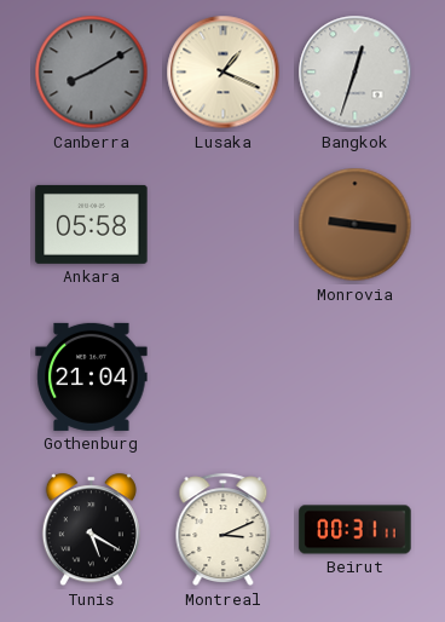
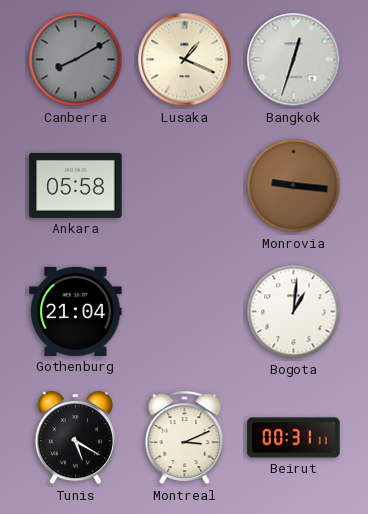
Bogota: none -> 1:01
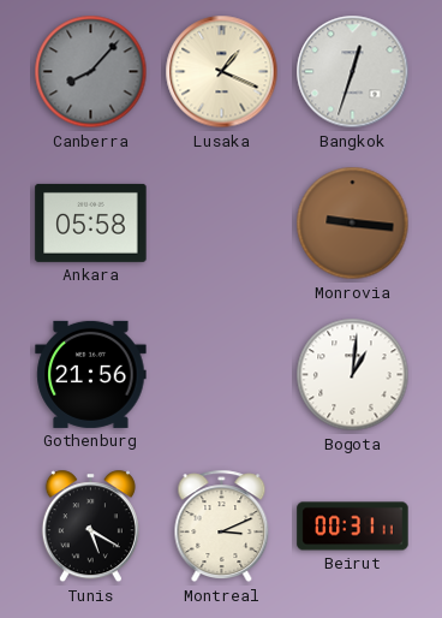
Canberra: 8:10 -> 8:07
Gothenburg: 21:04 -> 21:56
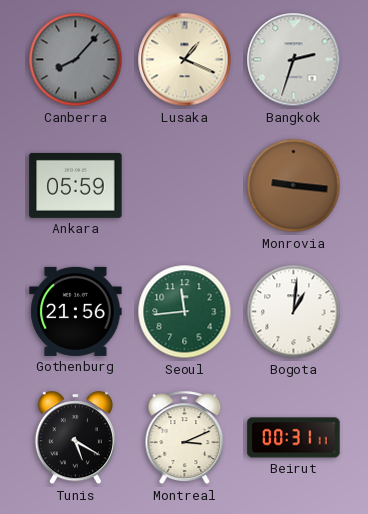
Bangkok: 12:33 -> 2:33
Ankara: 05:58 -> 05:59
Seoul: none -> 11:44
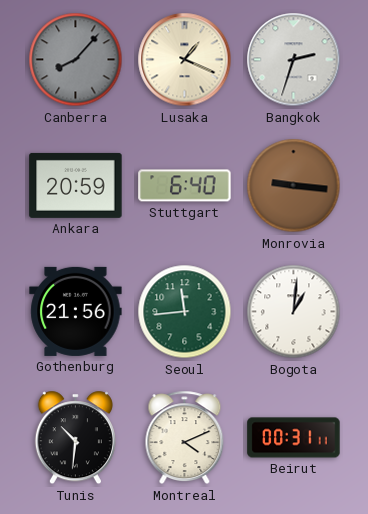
Ankara: 05:59 -> 20:59
Stuttgart: none -> 6:40
Tunis: 5:20 -> 10:31
Montreal: 3:11 -> 4:11
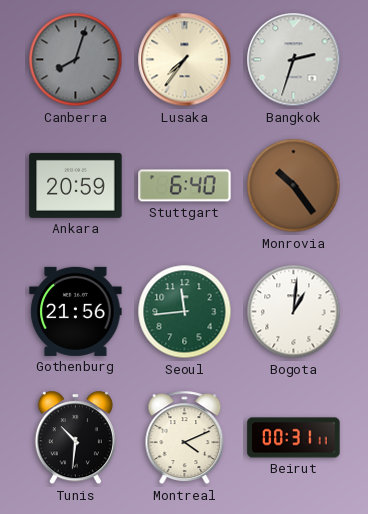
Canberra: 8:07 -> 8:03
Lusaka: 1:19 -> 7:36
Monrovia: 9:16 -> 10:24
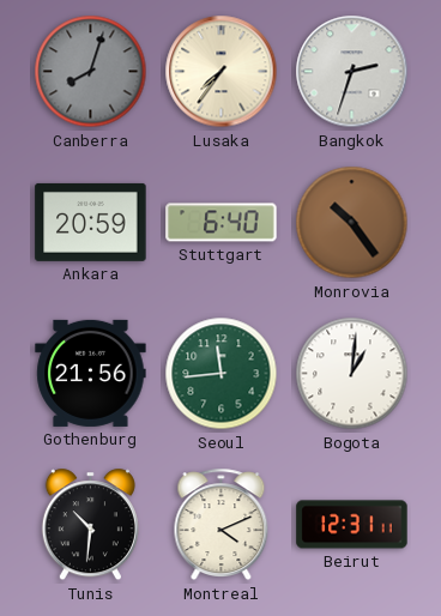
Beirut: 00:31 -> 12:31
